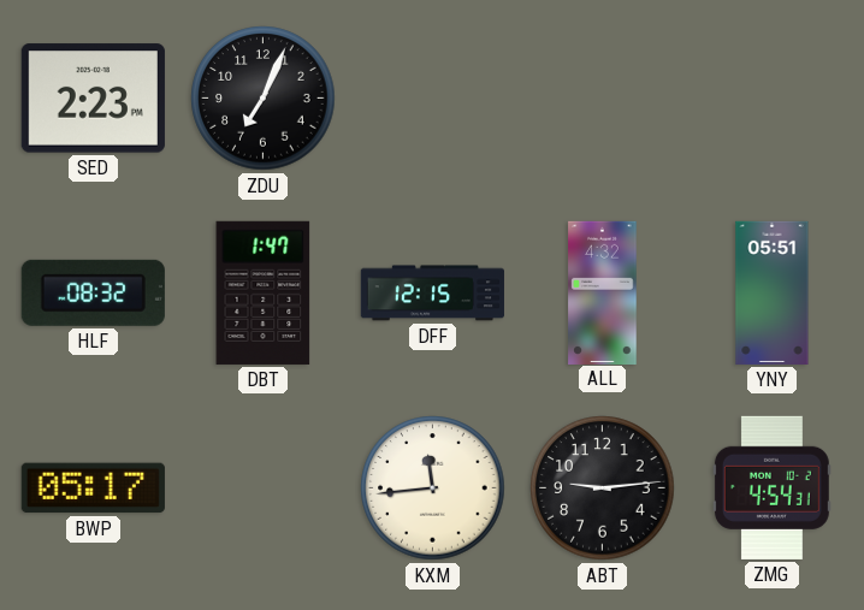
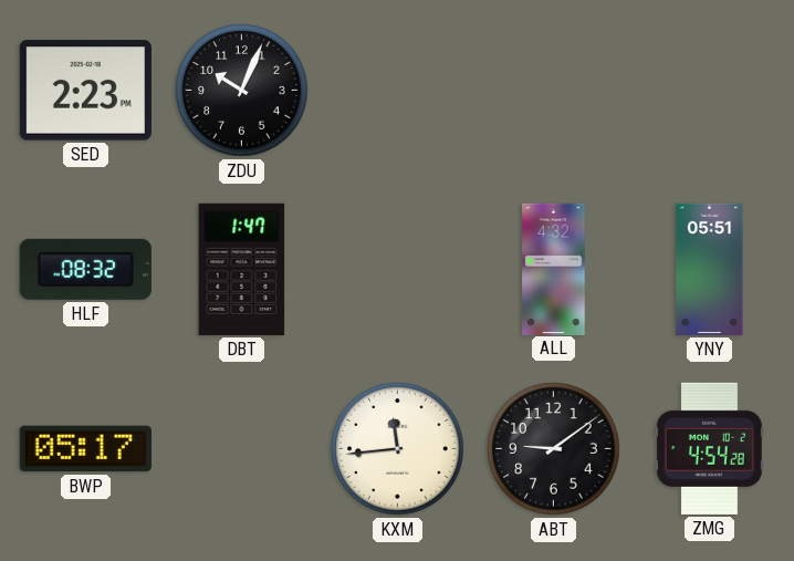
ZDU: 7:04 -> 10:04
DFF: 12:15 -> none
ABT: 9:14 -> 9:09
ZMG: 4:54:31 -> 4:54:28
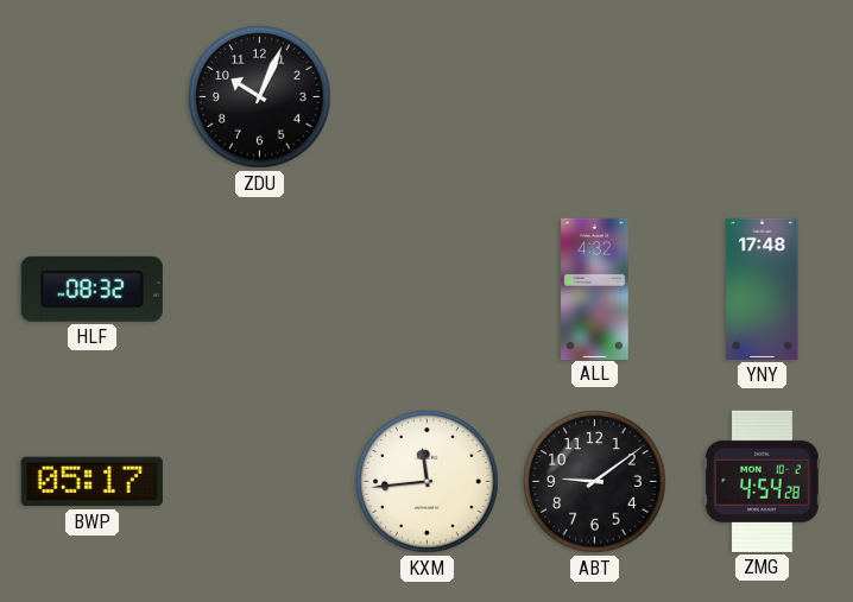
SED: 2:23 -> none
DBT: 1:47 -> none
YNY: 05:51 -> 17:48
